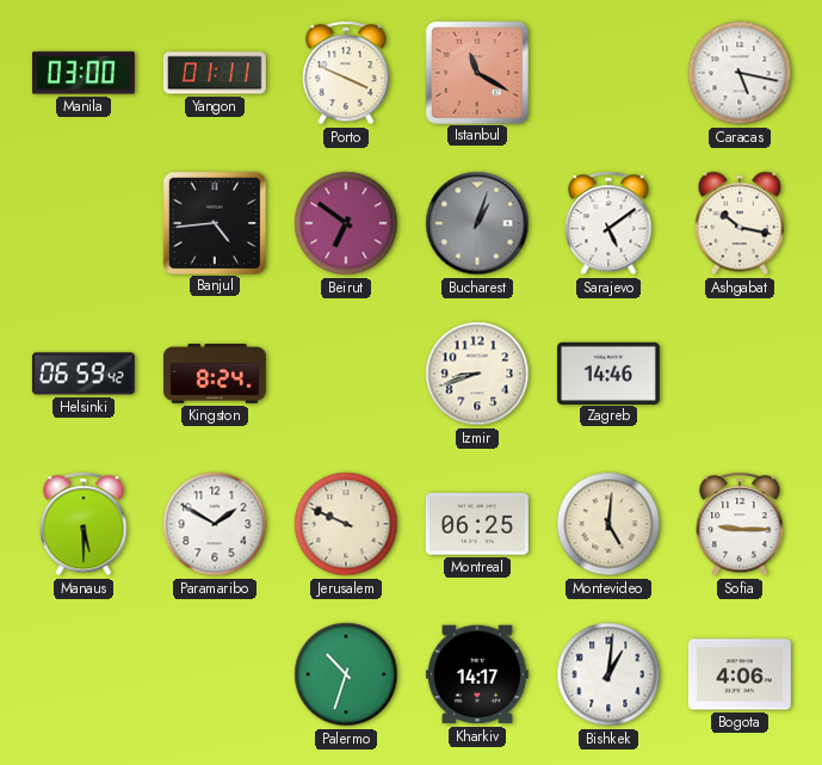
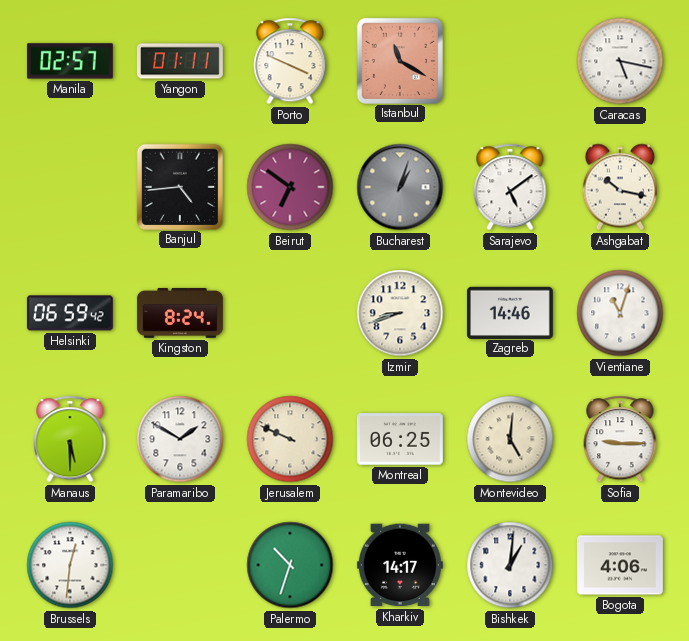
Manila: 03:00 -> 02:57
Vientiane: none -> 11:03
Brussels: none -> 12:31
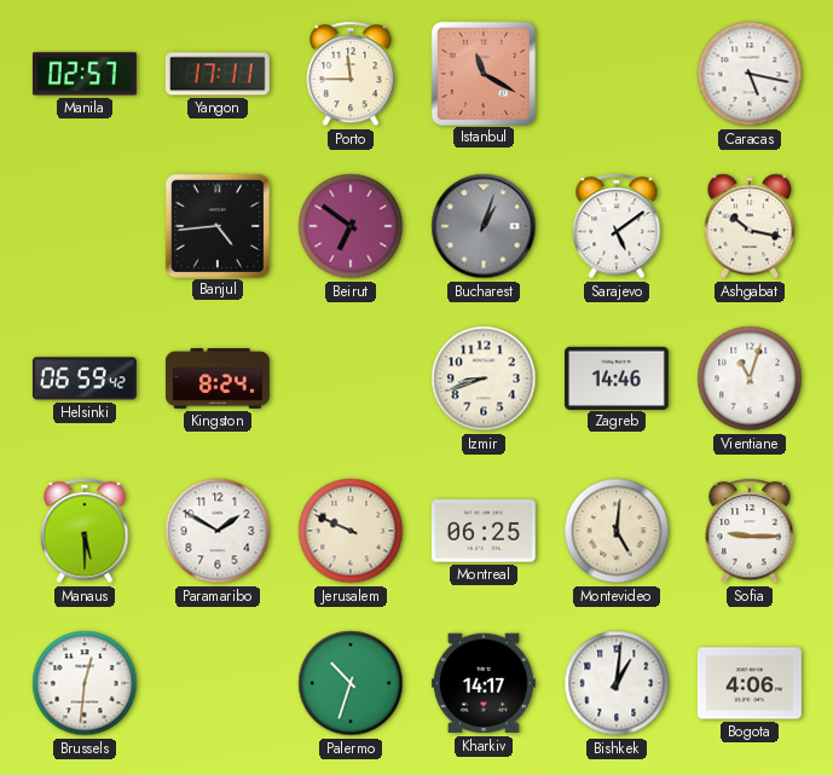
Yangon: 01:11 -> 17:11
Porto: 3:49 -> 11:45
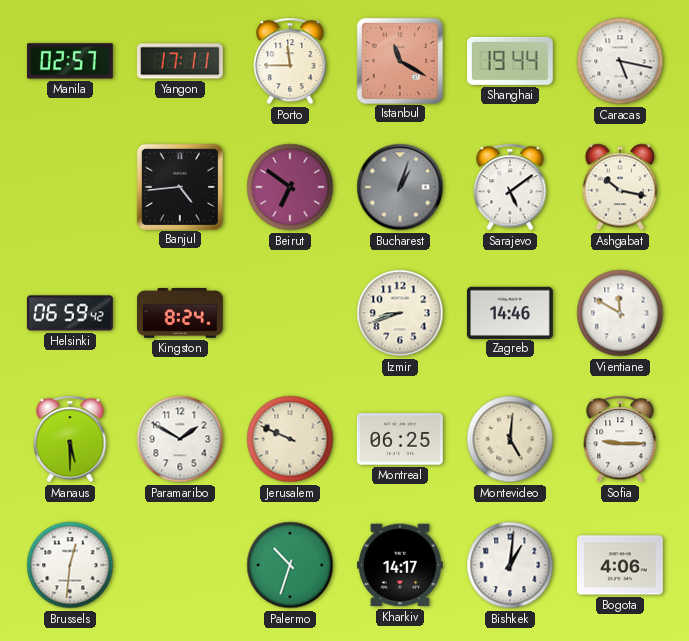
Shanghai: none -> 19:44
Vientiane: 11:03 -> 11:50
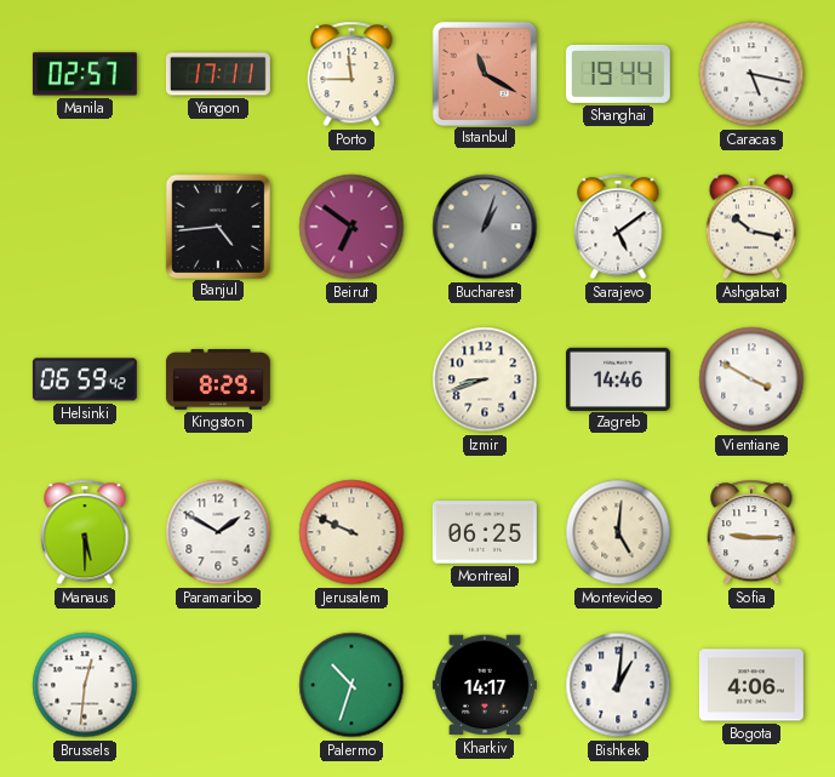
Kingston: 8:24 -> 8:29
Vientiane: 11:50 -> 3:50
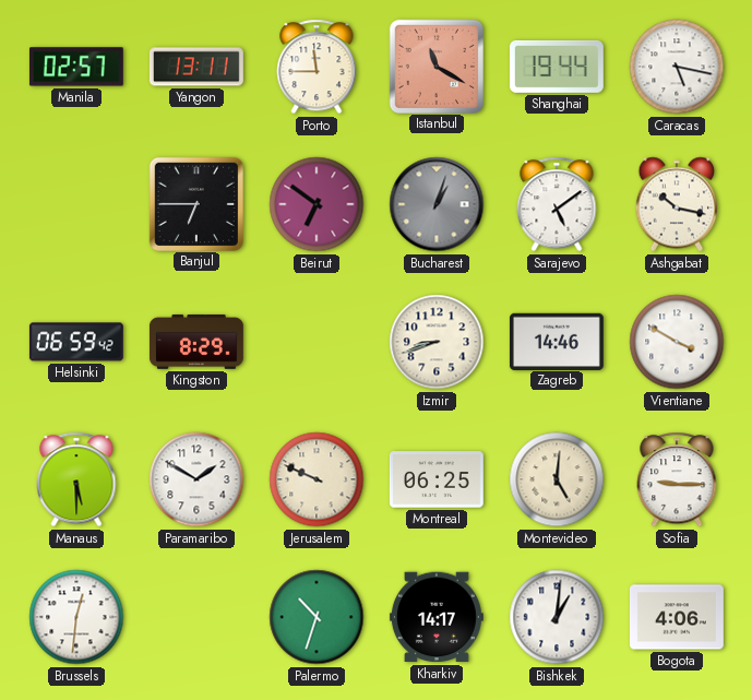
Yangon: 17:11 -> 13:11
Banjul: 4:44 -> 6:45
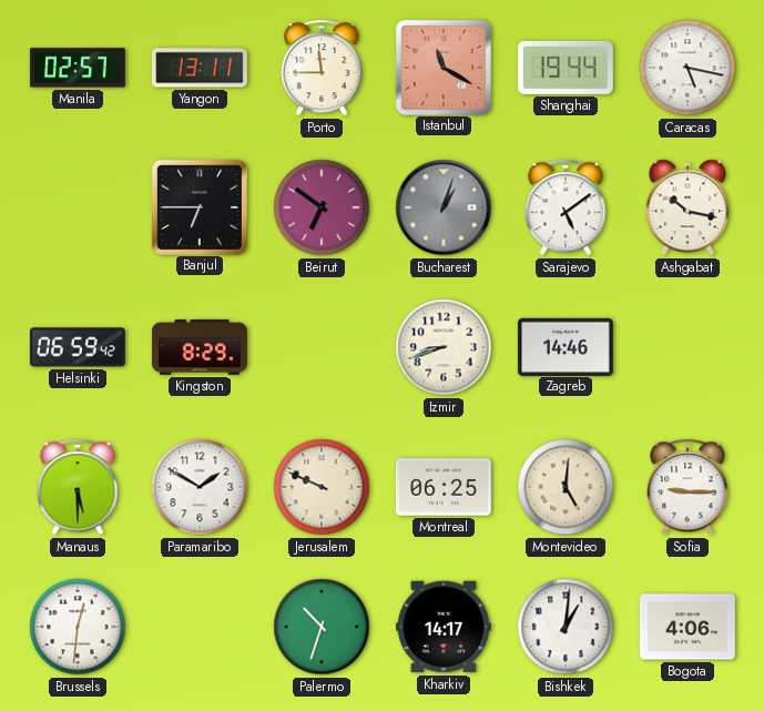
Vientiane: 3:50 -> none
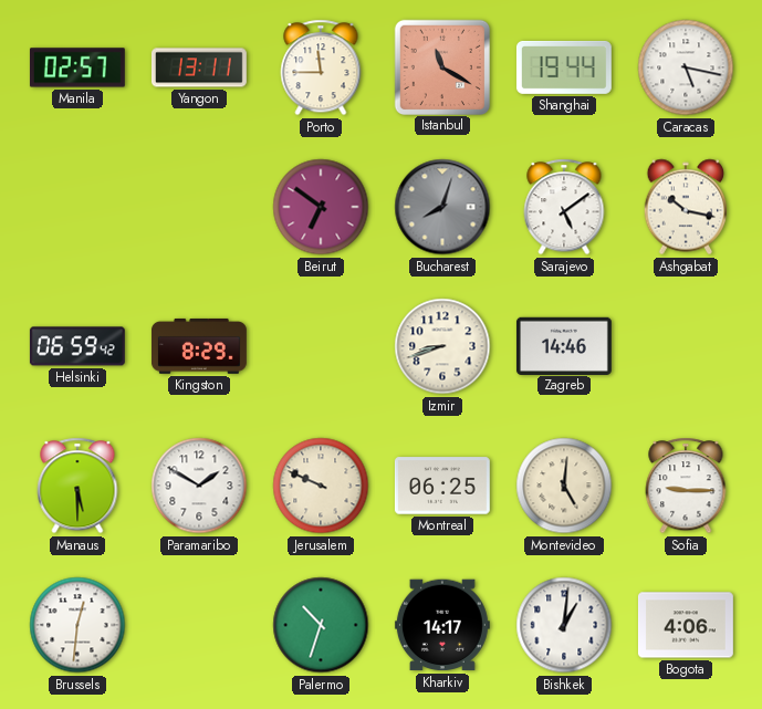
Banjul: 6:45 -> none
Bucharest: 1:03 -> 8:03
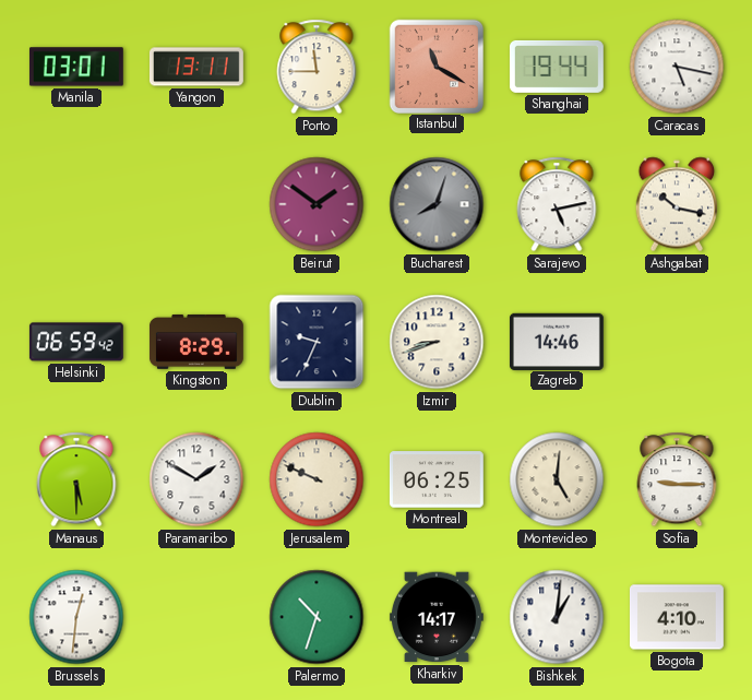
Manila: 02:57 -> 03:01
Beirut: 6:51 -> 1:51
Sarajevo: 5:09 -> 5:13
Dublin: none -> 9:34
Bogota: 4:06 -> 4:10
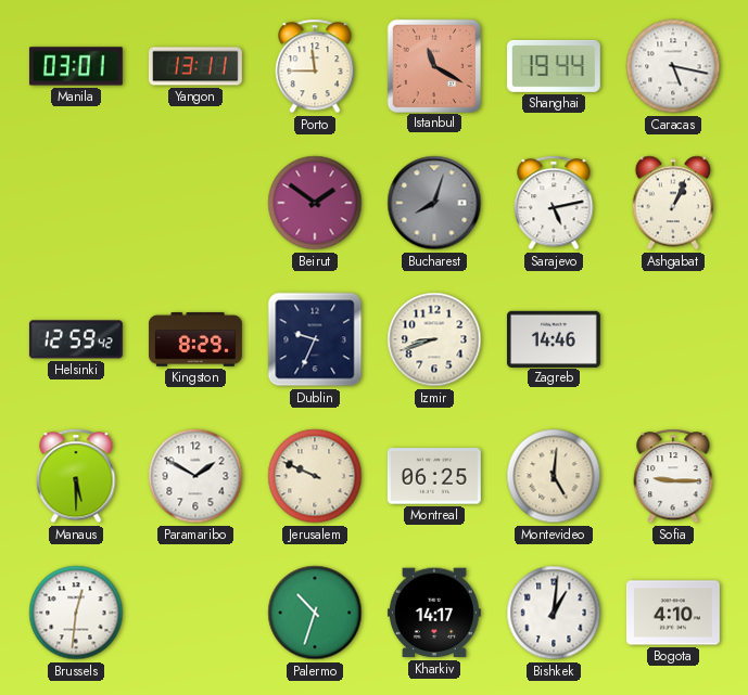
Ashgabat: 10:17 -> 1:04
Helsinki: 06:59 -> 12:59
